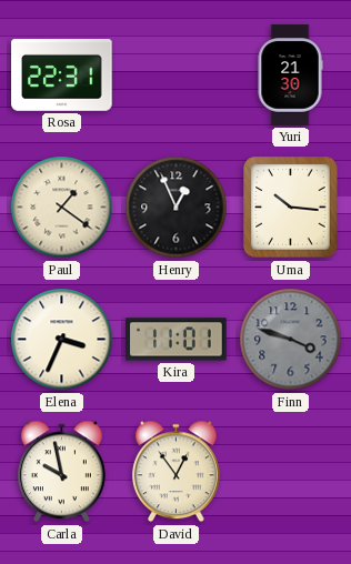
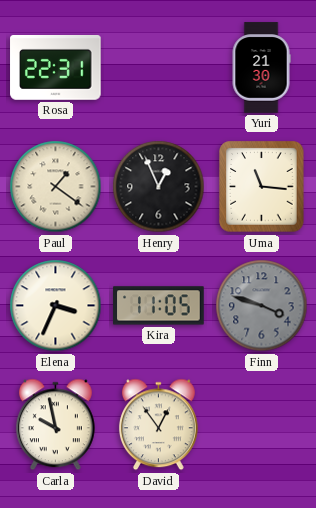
Uma: 10:16 -> 11:16
Kira: 11:01 -> 11:05
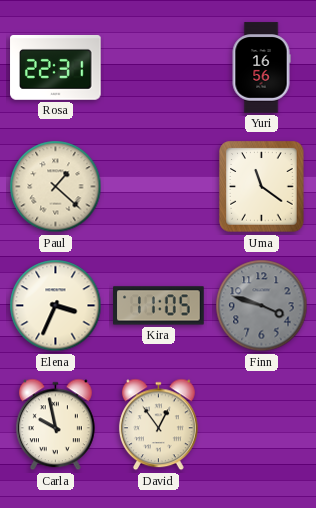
Yuri: 21:30 -> 16:56
Paul: 1:21 -> 1:22
Henry: 12:56 -> none
Uma: 11:16 -> 11:21
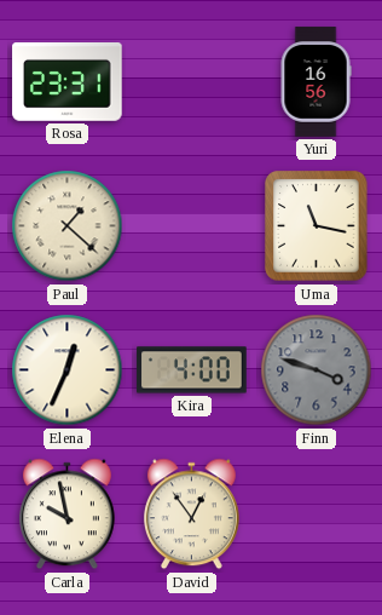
Rosa: 22:31 -> 23:31
Uma: 11:21 -> 11:17
Elena: 3:34 -> 12:34
Kira: 11:05 -> 4:00
